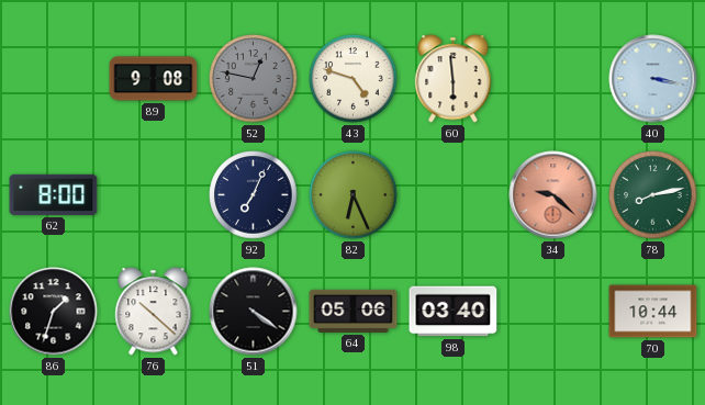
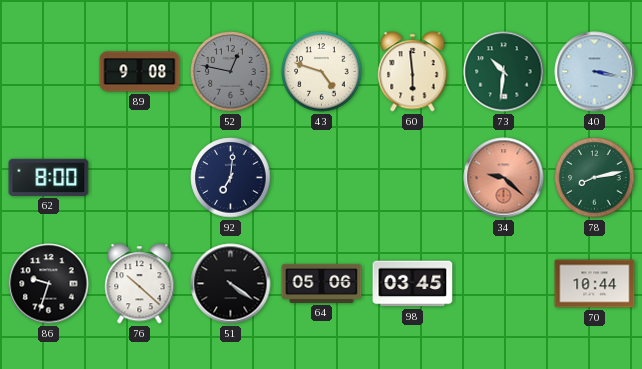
73: none -> 10:31
92: 7:04 -> 7:01
82: 6:26 -> none
86: 1:33 -> 9:33
98: 03:40 -> 03:45
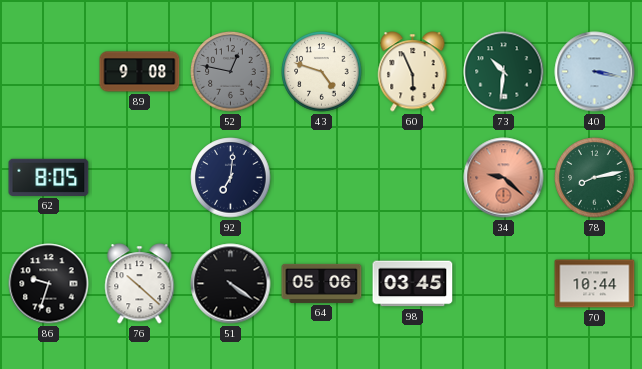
60: 5:59 -> 5:56
62: 8:00 -> 8:05
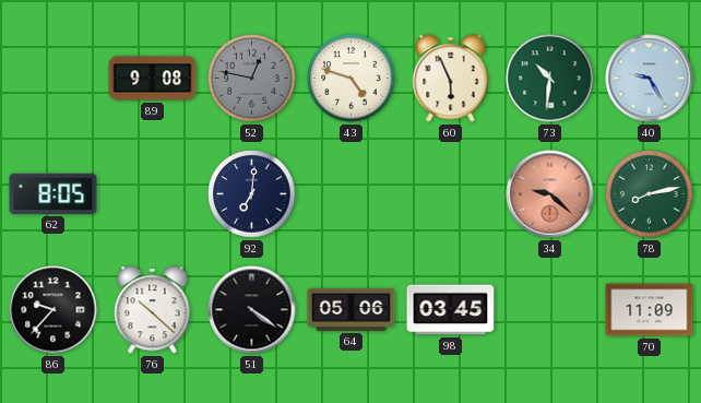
40: 3:17 -> 9:25
86: 9:33 -> 9:37
70: 10:44 -> 11:09
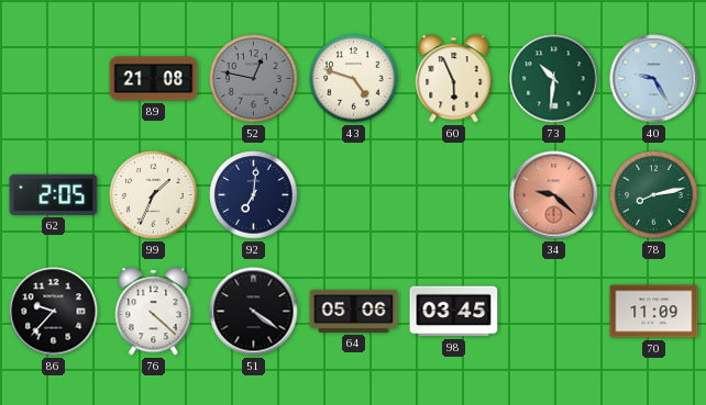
89: 9:08 -> 21:08
62: 8:05 -> 2:05
99: none -> 1:34
76: 10:22 -> 4:22
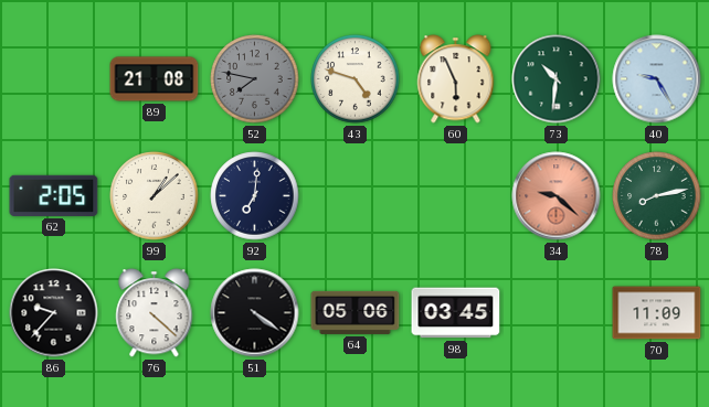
52: 12:47 -> 7:47
99: 1:34 -> 1:08
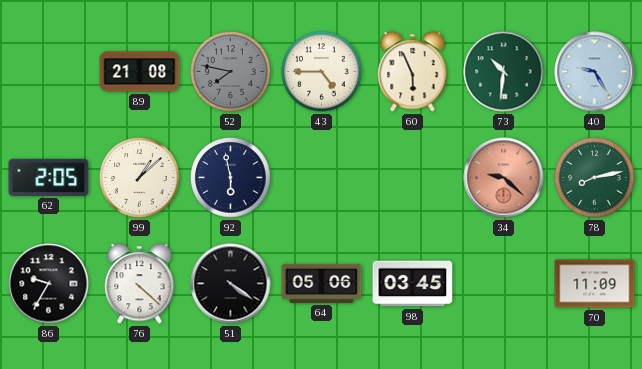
43: 4:48 -> 4:45
92: 7:01 -> 5:58
86: 9:37 -> 9:35
